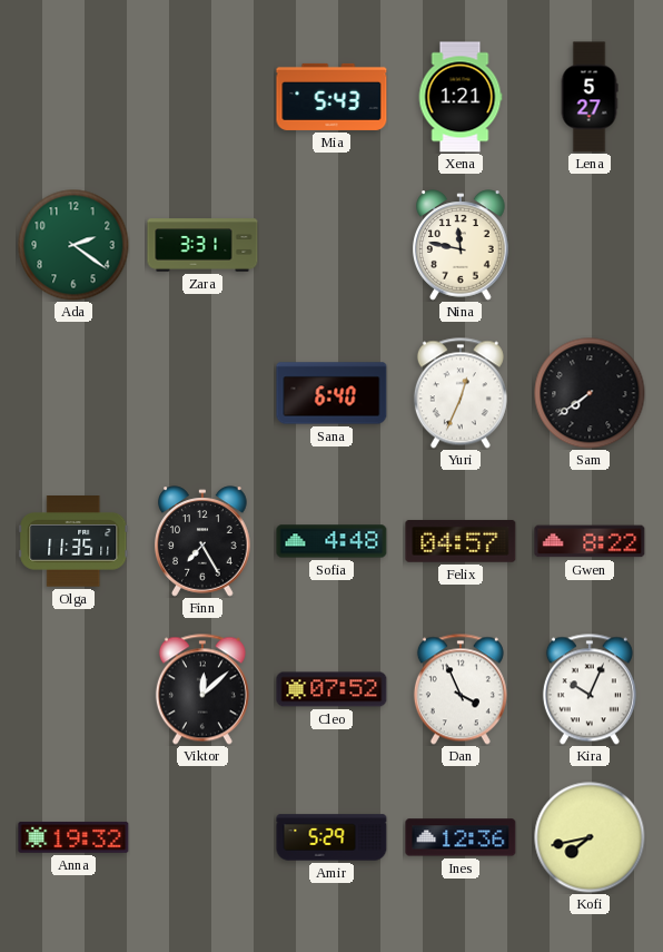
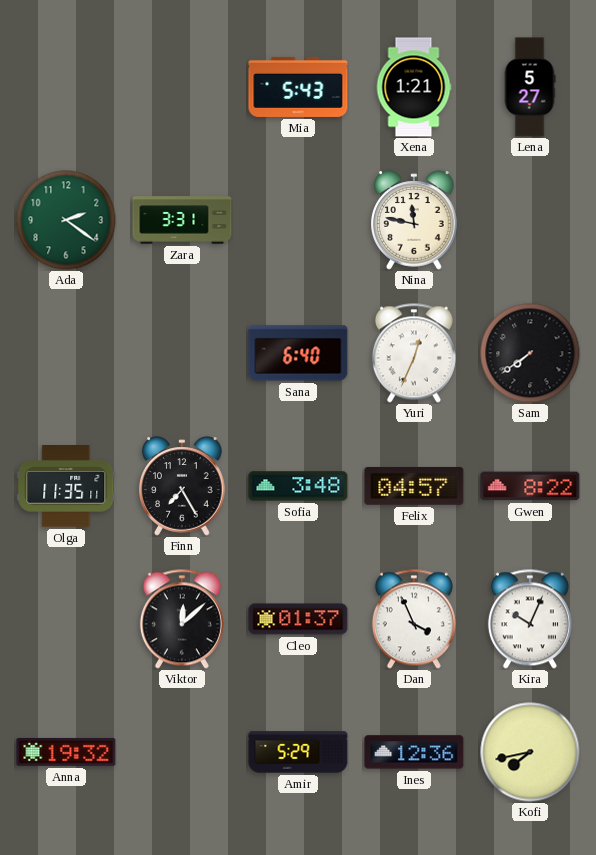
Sofia: 4:48 -> 3:48
Cleo: 07:52 -> 01:37
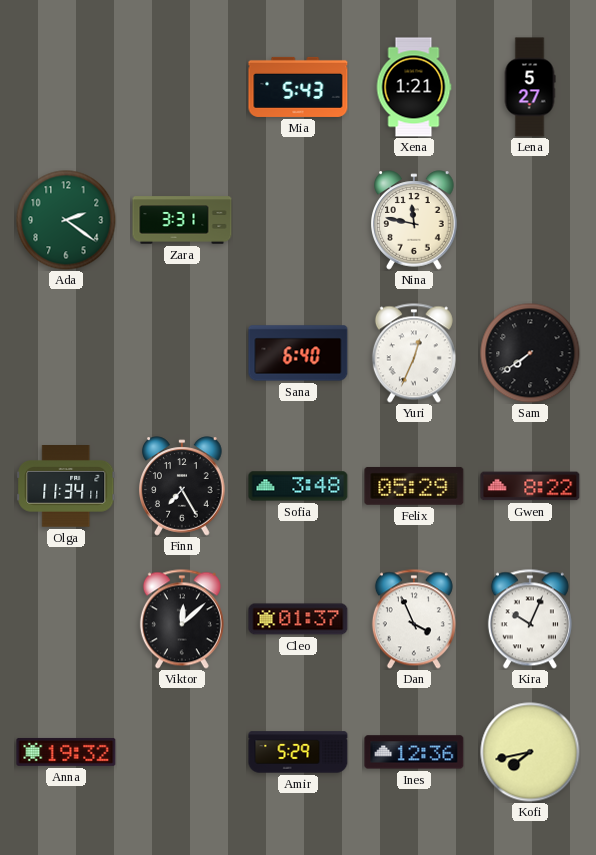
Olga: 11:35 -> 11:34
Felix: 04:57 -> 05:29
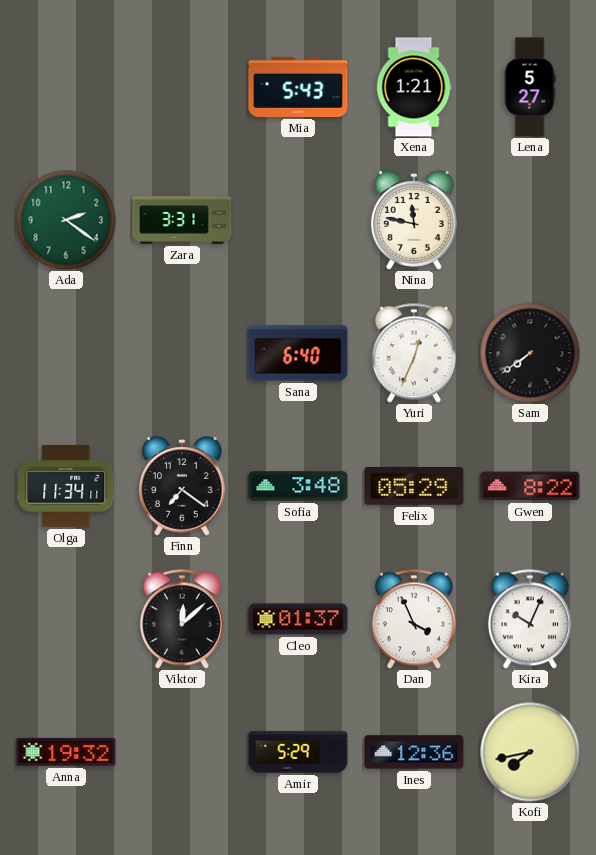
Finn: 7:25 -> 7:21
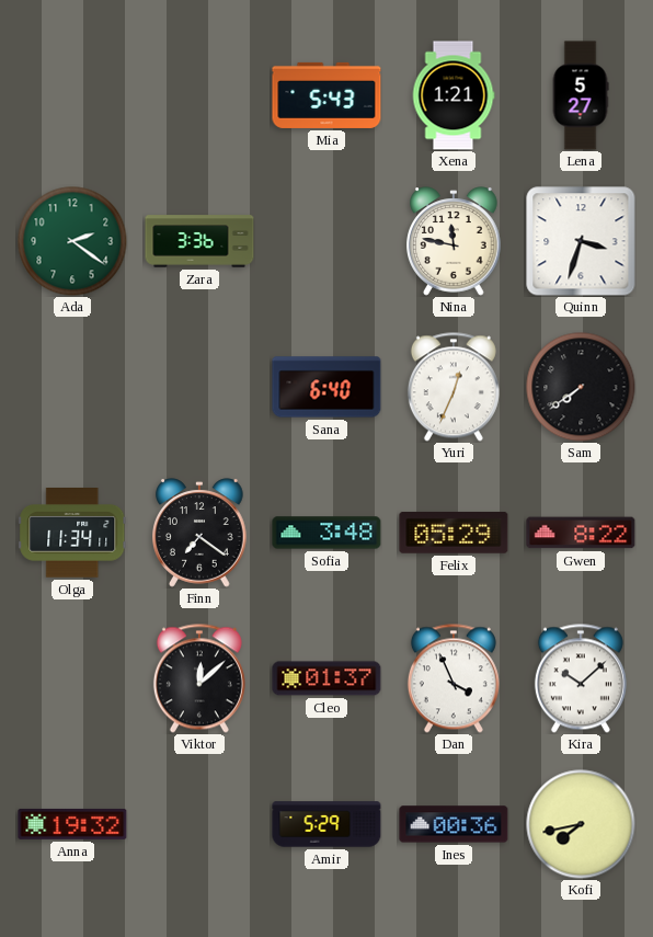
Zara: 3:31 -> 3:36
Quinn: none -> 3:33
Kira: 10:04 -> 10:08
Ines: 12:36 -> 00:36
